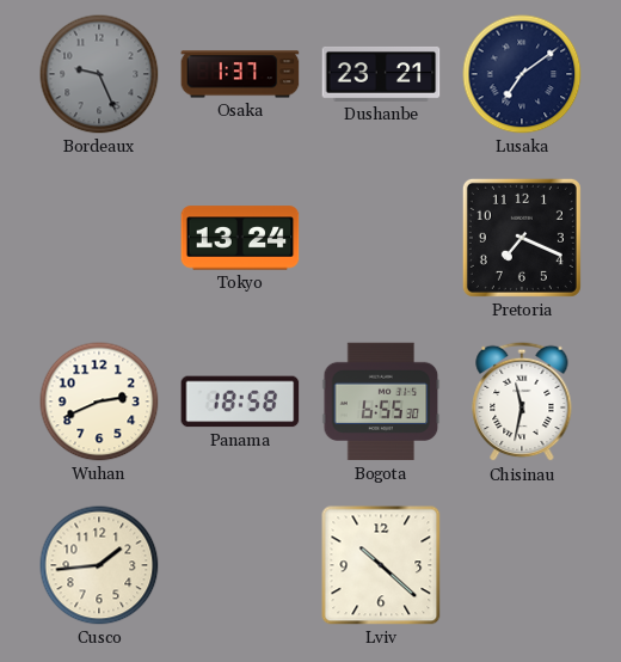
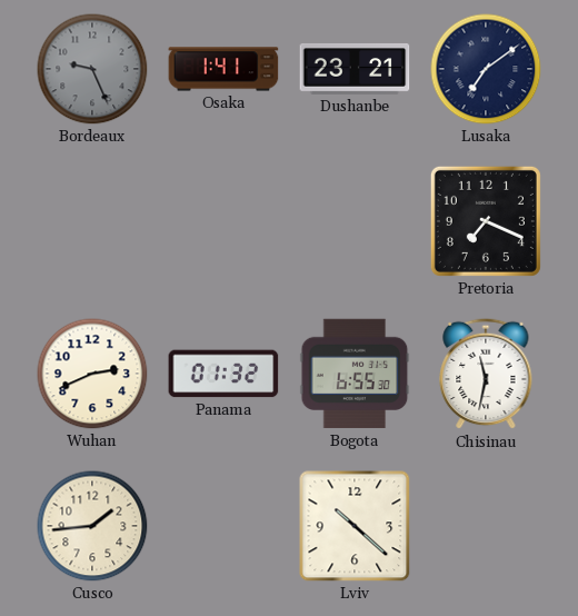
Osaka: 1:37 -> 1:41
Tokyo: 13:24 -> none
Panama: 18:58 -> 01:32
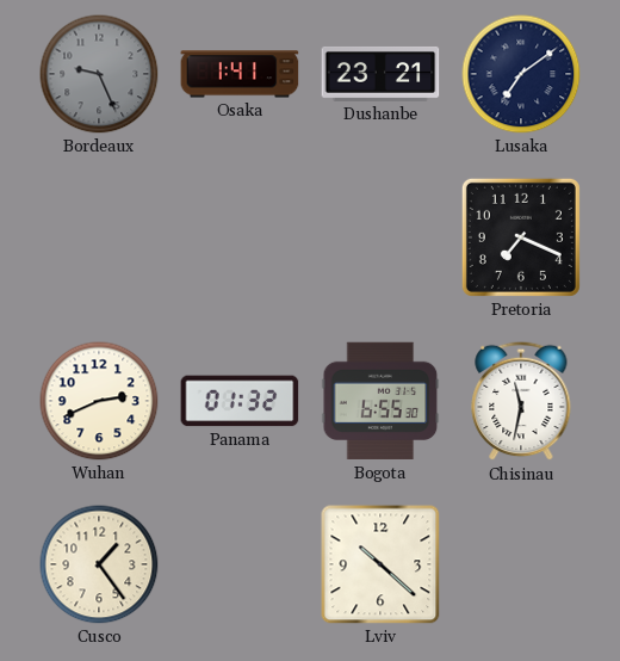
Cusco: 1:44 -> 1:24
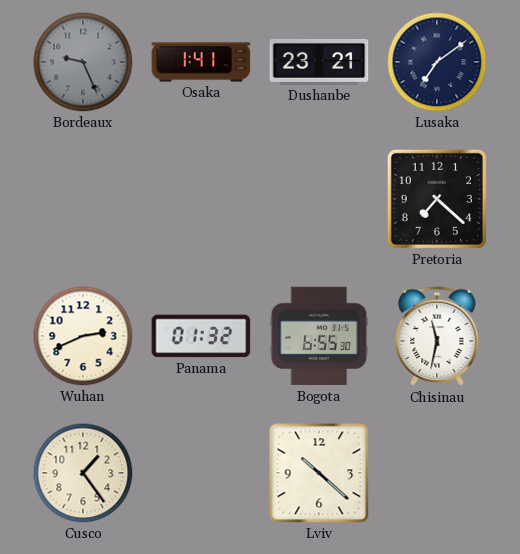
Pretoria: 7:19 -> 7:22
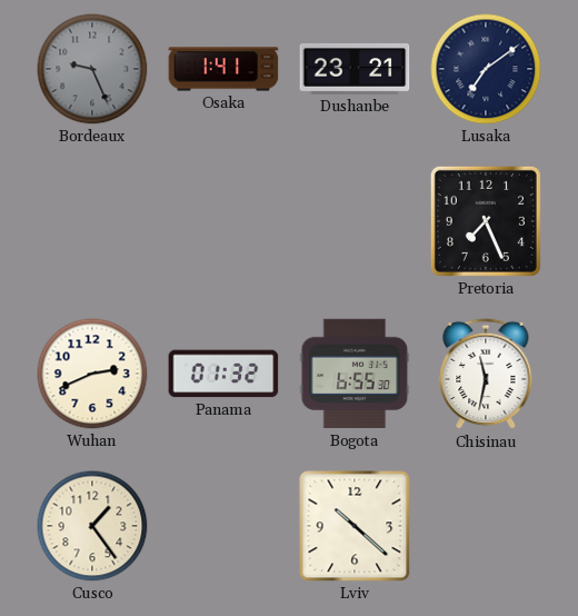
Pretoria: 7:22 -> 7:26
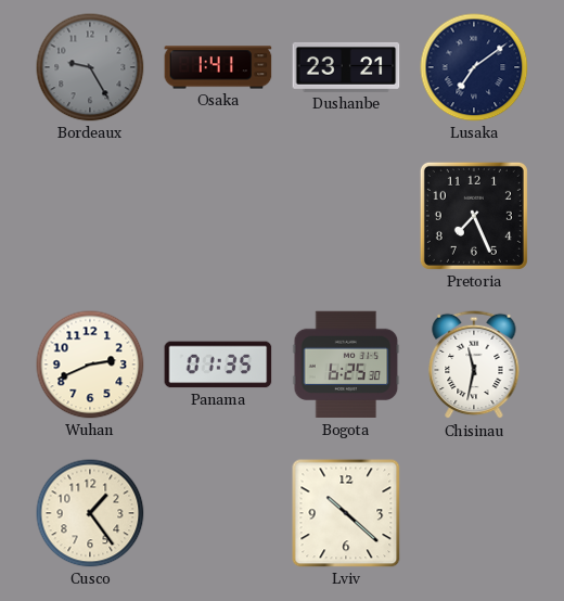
Bordeaux: 9:26 -> 9:25
Panama: 01:32 -> 01:35
Bogota: 6:55 -> 6:25
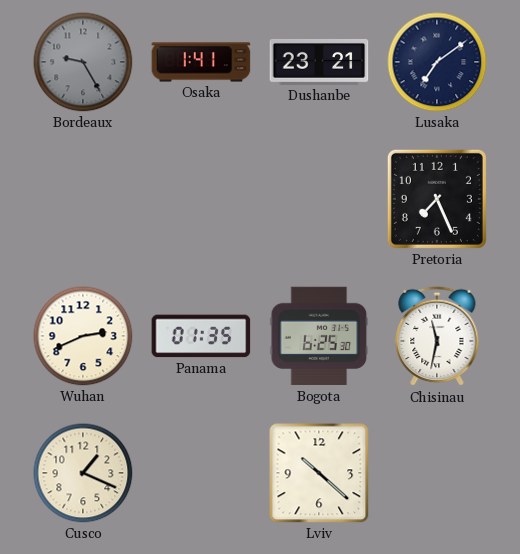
Cusco: 1:24 -> 1:19
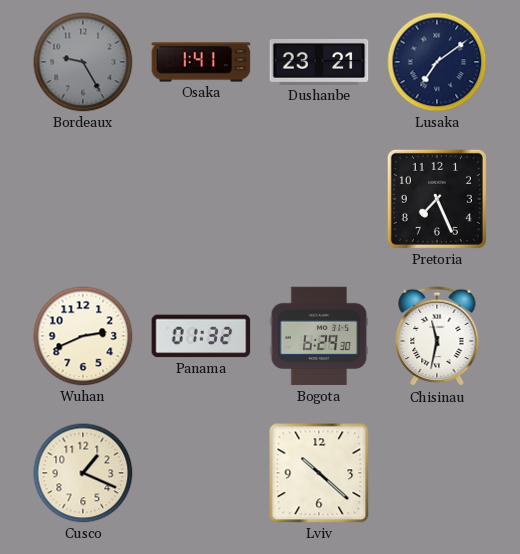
Panama: 01:35 -> 01:32
Bogota: 6:25 -> 6:29
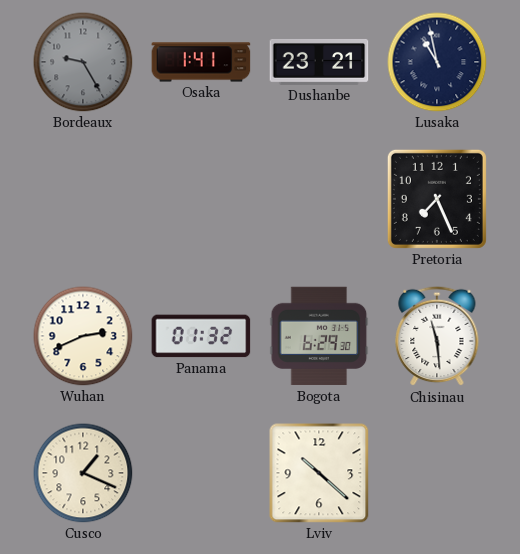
Lusaka: 7:09 -> 10:58
Chisinau: 11:32 -> 11:29
